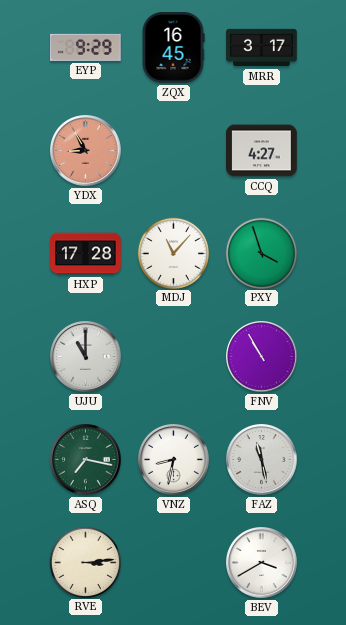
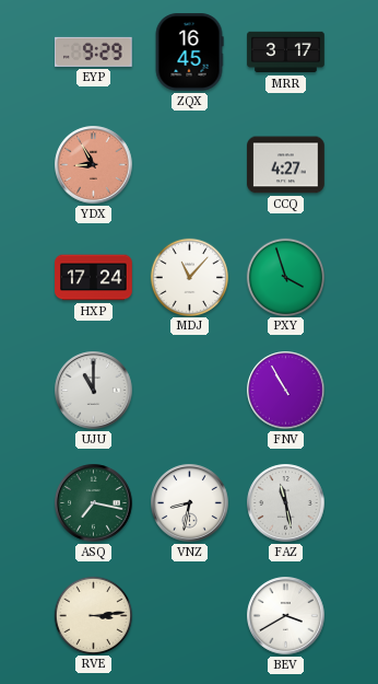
HXP: 17:28 -> 17:24
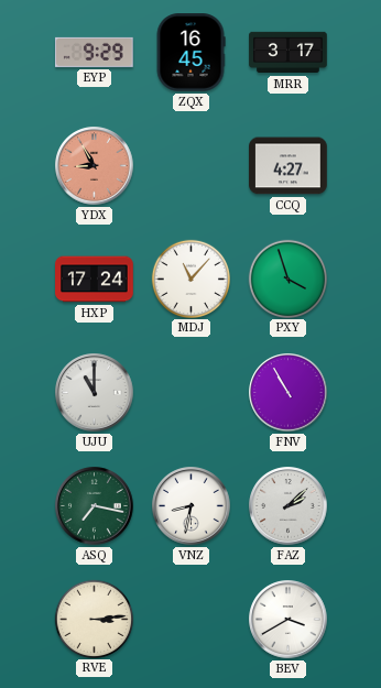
FAZ: 11:28 -> 2:08
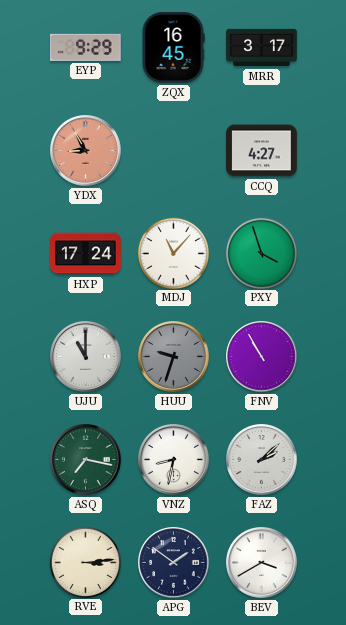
HUU: none -> 9:33
APG: none -> 1:51
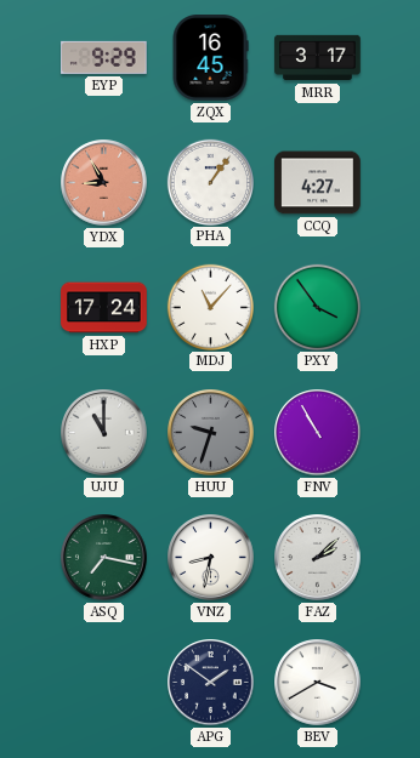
PHA: none -> 1:06
PXY: 3:57 -> 3:54
RVE: 3:14 -> none
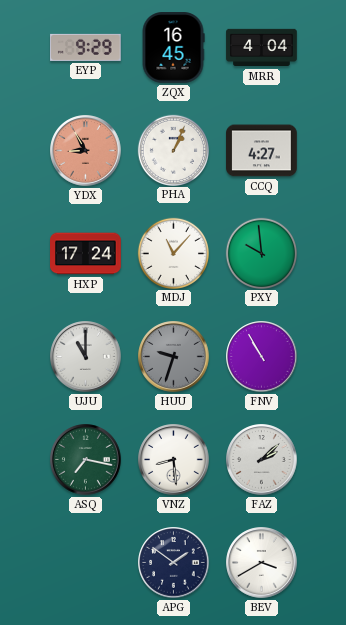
MRR: 3:17 -> 4:04
PHA: 1:06 -> 1:04
PXY: 3:54 -> 9:59
VNZ: 8:32 -> 8:29
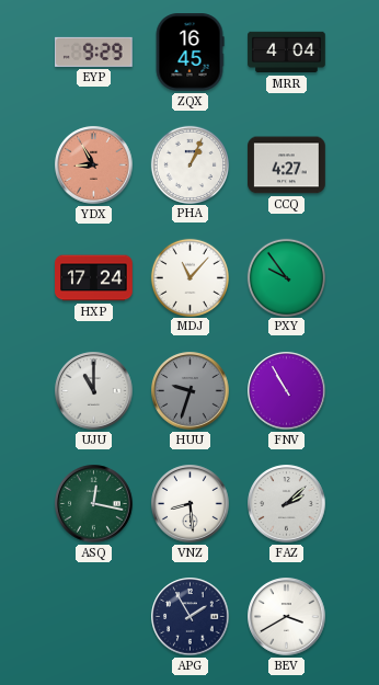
PXY: 9:59 -> 9:54
ASQ: 7:17 -> 12:17
APG: 1:51 -> 1:55
